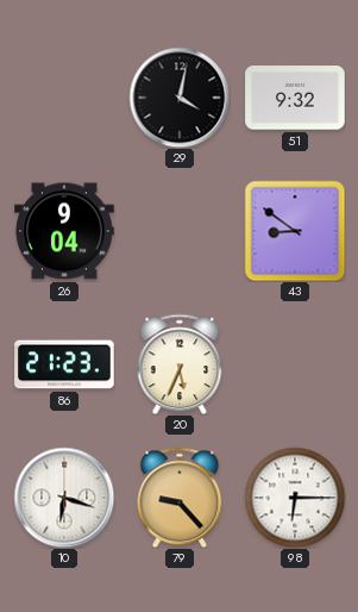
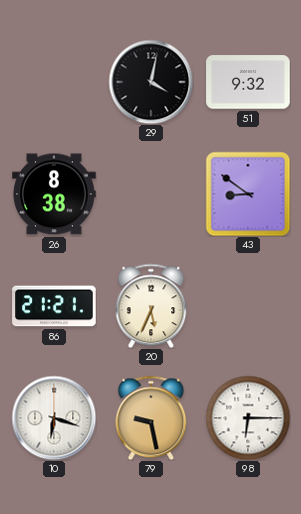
26: 9:04 -> 8:38
86: 21:23 -> 21:21
79: 9:23 -> 9:28
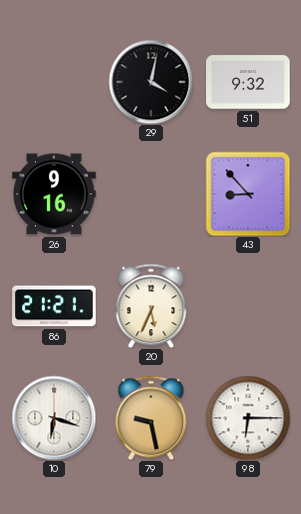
26: 8:38 -> 9:16
43: 8:51 -> 8:53
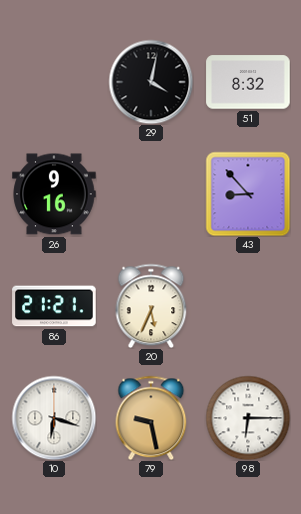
51: 9:32 -> 8:32
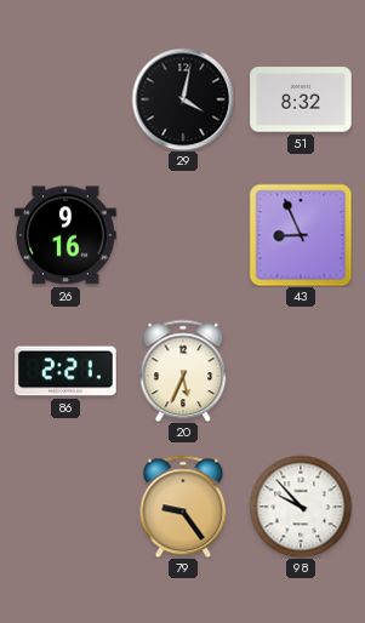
43: 8:53 -> 8:56
86: 21:21 -> 2:21
10: 6:18 -> none
79: 9:28 -> 9:24
98: 6:15 -> 9:53
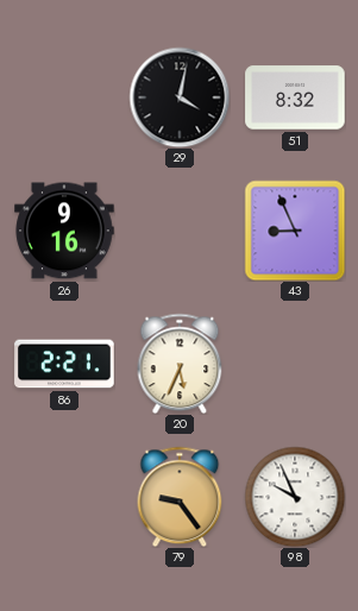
98: 9:53 -> 9:56
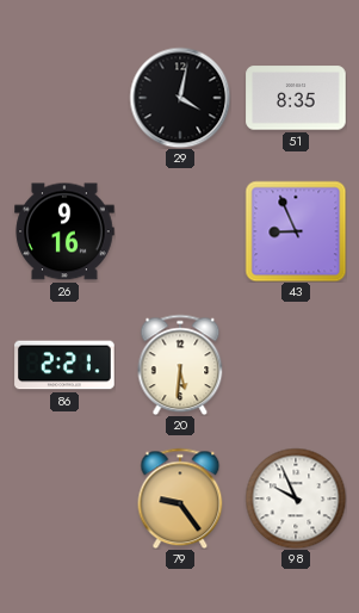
51: 8:32 -> 8:35
20: 5:34 -> 5:31
